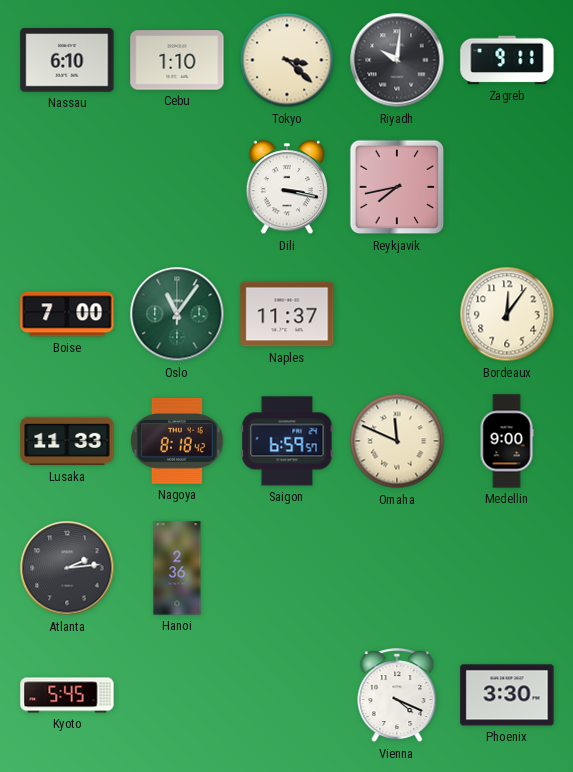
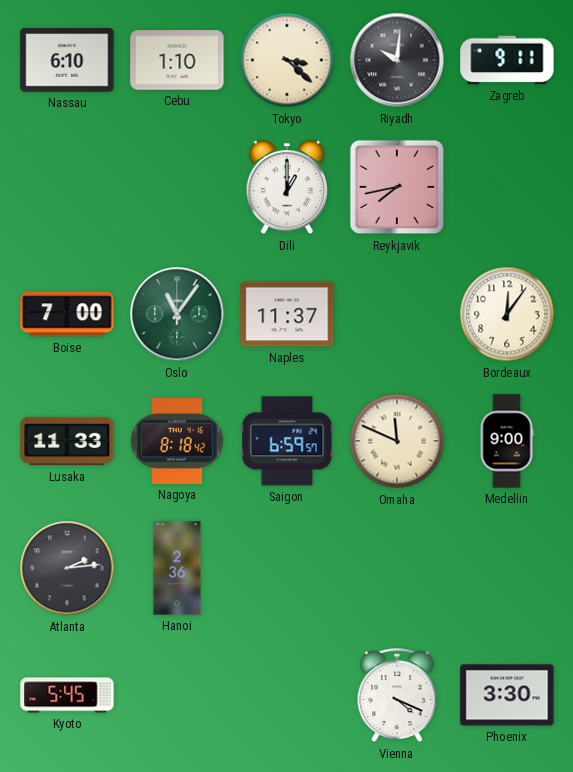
Dili: 3:17 -> 1:00
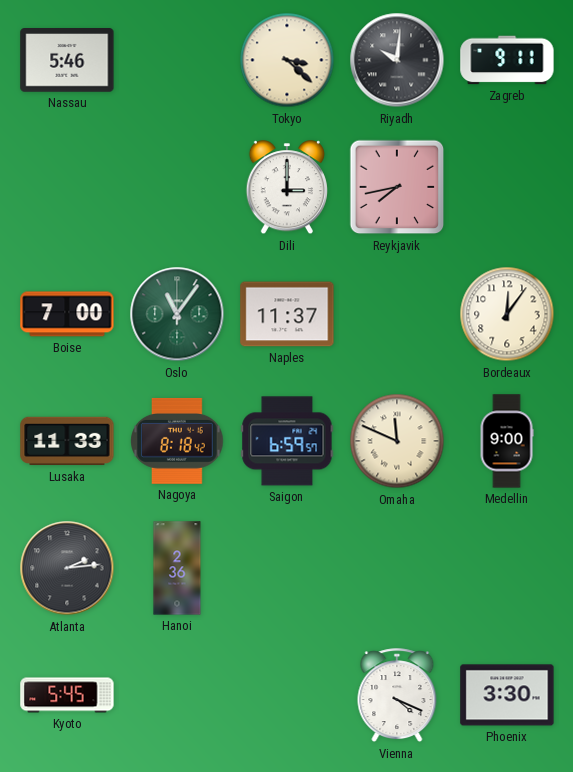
Nassau: 6:10 -> 5:46
Cebu: 1:10 -> none
Dili: 1:00 -> 3:00
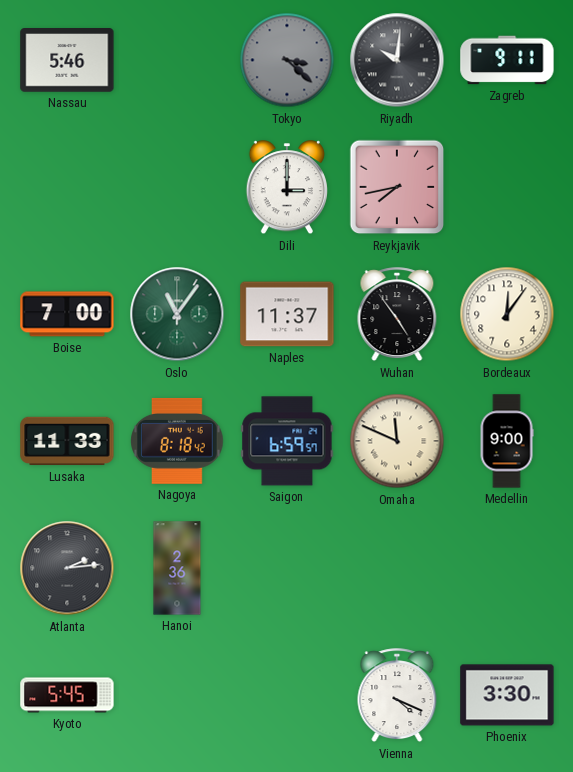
Tokyo dial: cream -> grey
Wuhan: none -> 4:54
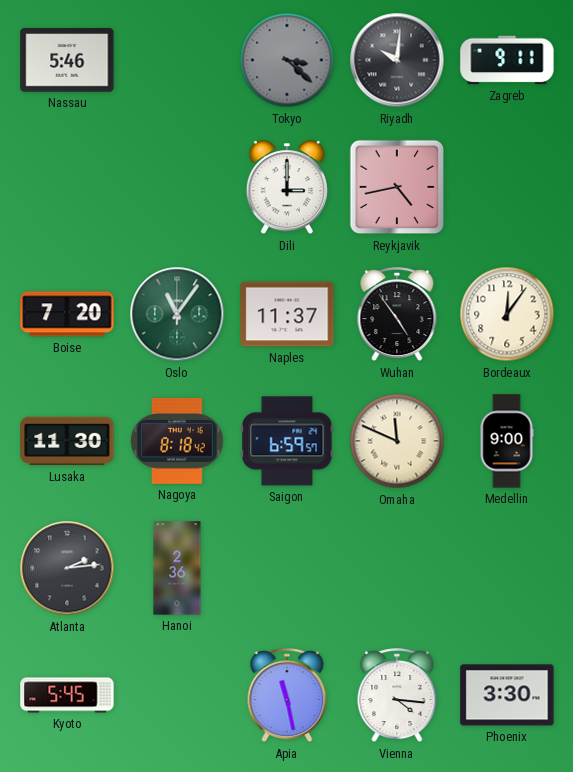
Reykjavik: 7:43 -> 4:43
Boise: 7:00 -> 7:20
Lusaka: 11:33 -> 11:30
Apia: none -> 11:28
Vienna: 4:19 -> 4:16
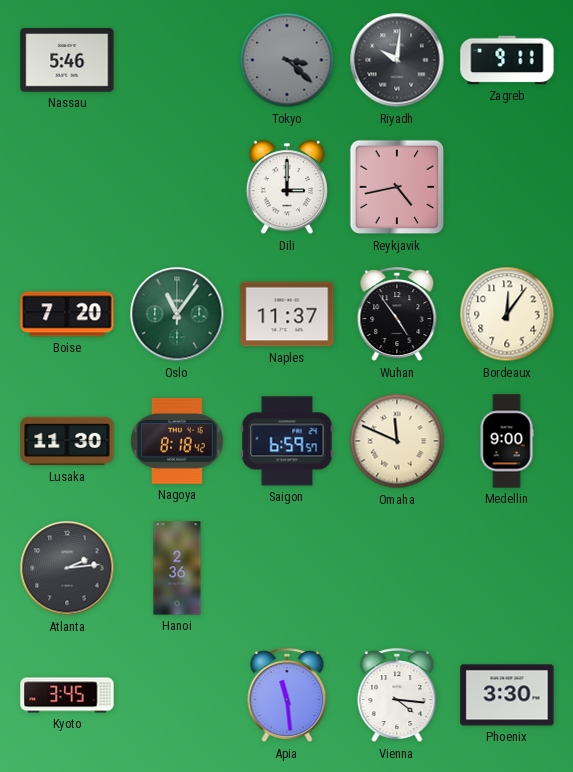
Kyoto: 5:45 -> 3:45
Apia: 11:28 -> 11:29
